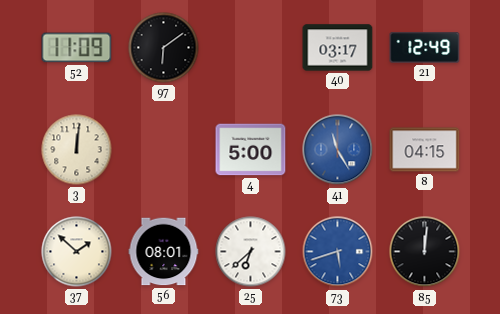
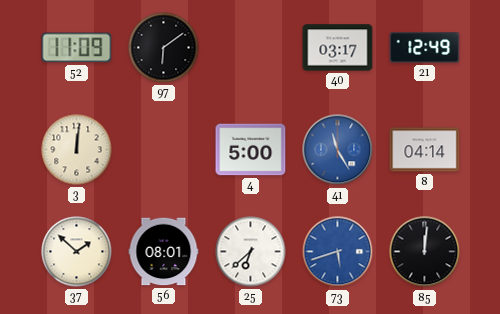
8: 04:15 -> 04:14
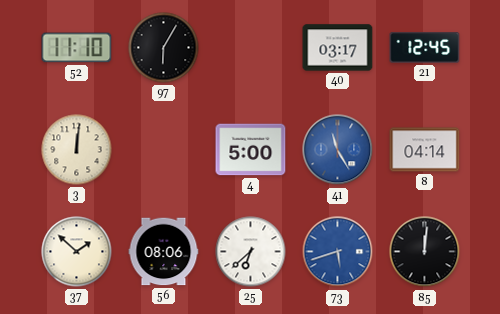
52: 11:09 -> 11:10
97: 6:09 -> 6:05
21: 12:49 -> 12:45
56: 08:01 -> 08:06
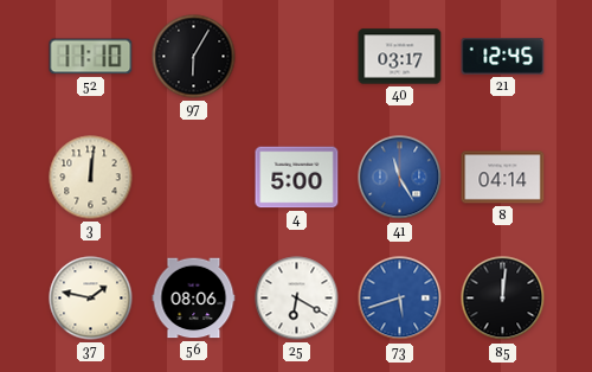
37: 1:52 -> 1:47
25: 6:38 -> 6:20
